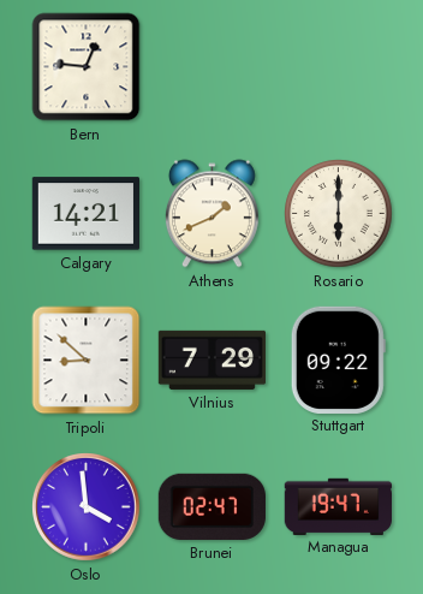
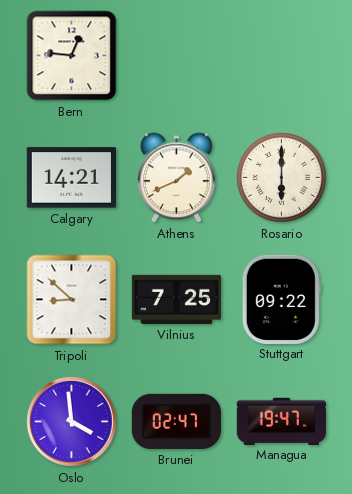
Vilnius: 7:29 -> 7:25
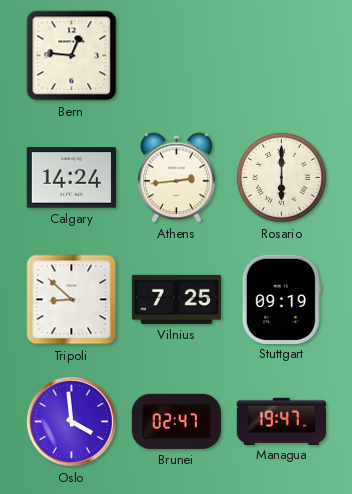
Calgary: 14:21 -> 14:24
Athens: 1:41 -> 2:44
Stuttgart: 09:22 -> 09:19
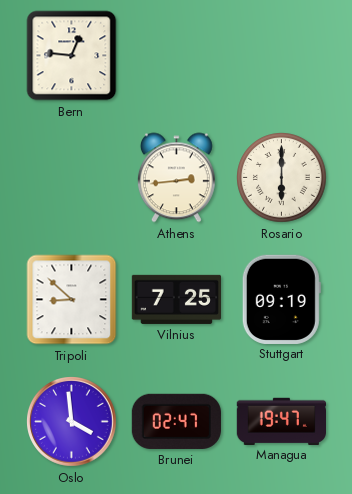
Calgary: 14:24 -> none
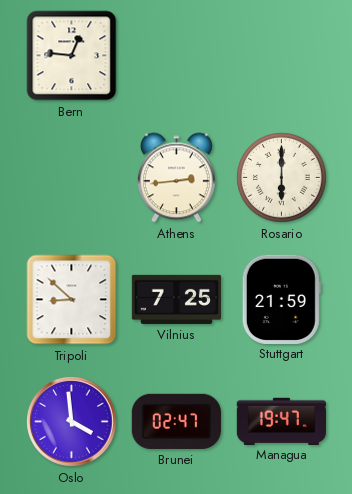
Stuttgart: 09:19 -> 21:59
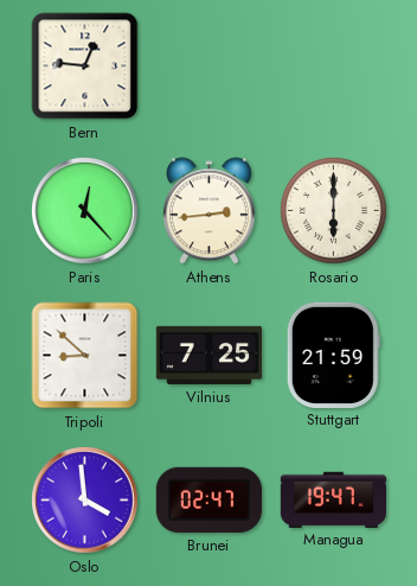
Paris: none -> 12:23
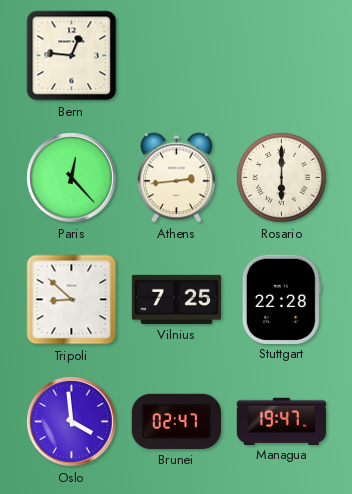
Stuttgart: 21:59 -> 22:28
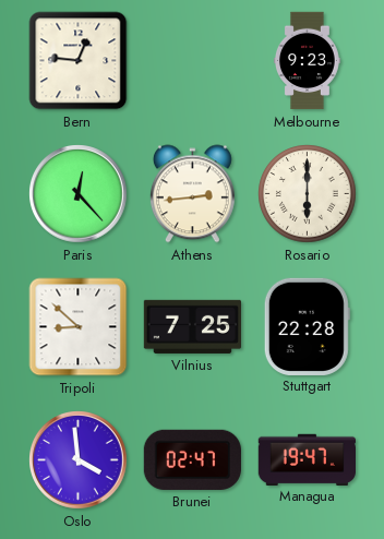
Melbourne: none -> 9:23
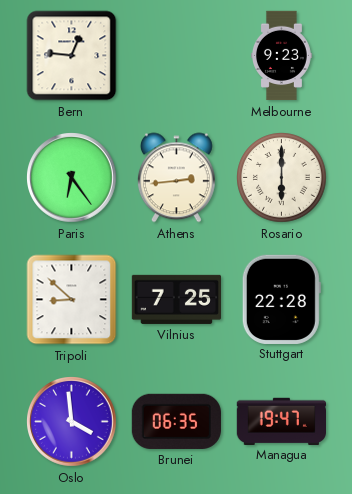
Paris: 12:23 -> 6:24
Brunei: 02:47 -> 06:35
